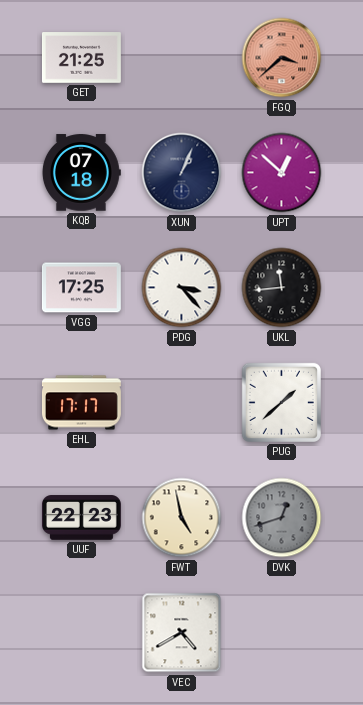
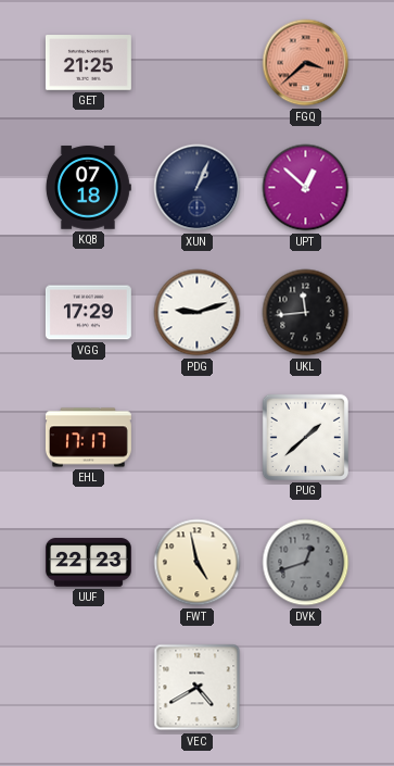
VGG: 17:25 -> 17:29
PDG: 3:23 -> 9:12
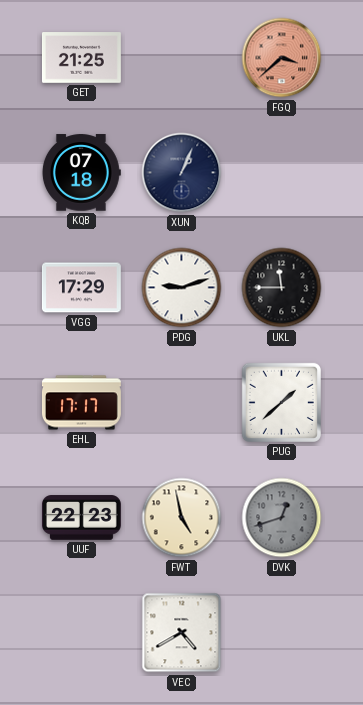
UPT: 12:52 -> none
UKL: 11:44 -> 11:45
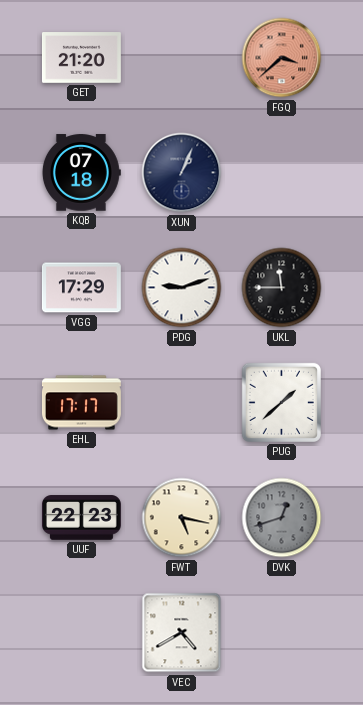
GET: 21:25 -> 21:20
FWT: 4:58 -> 5:17
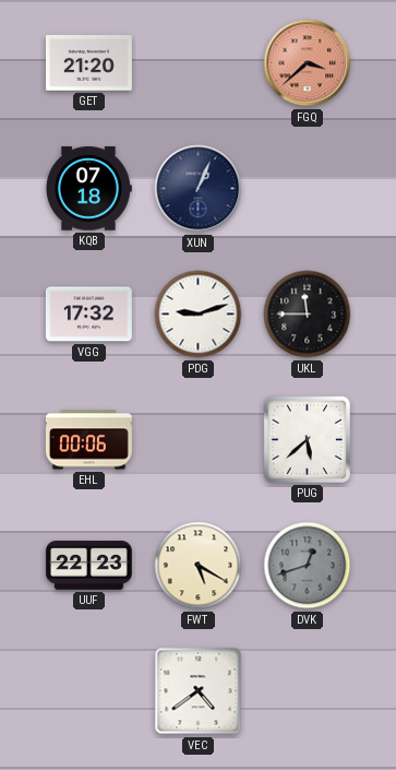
VGG: 17:29 -> 17:32
EHL: 17:17 -> 00:06
PUG: 1:38 -> 5:38
FWT: 5:17 -> 5:20
VEC: 4:40 -> 4:39
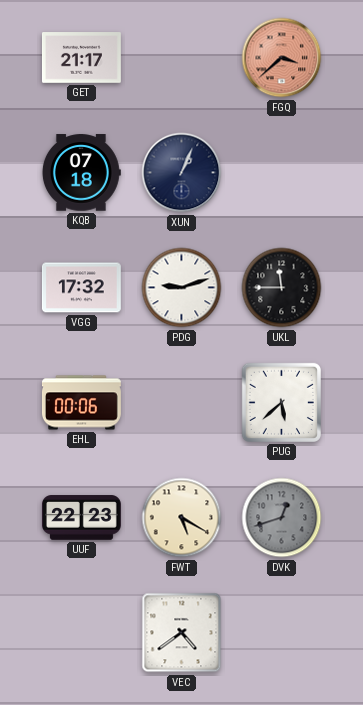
GET: 21:20 -> 21:17
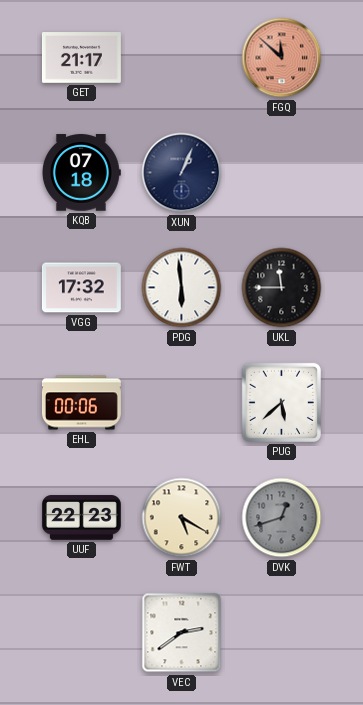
FGQ: 3:38 -> 11:52
PDG: 9:12 -> 5:59
VEC: 4:39 -> 2:39
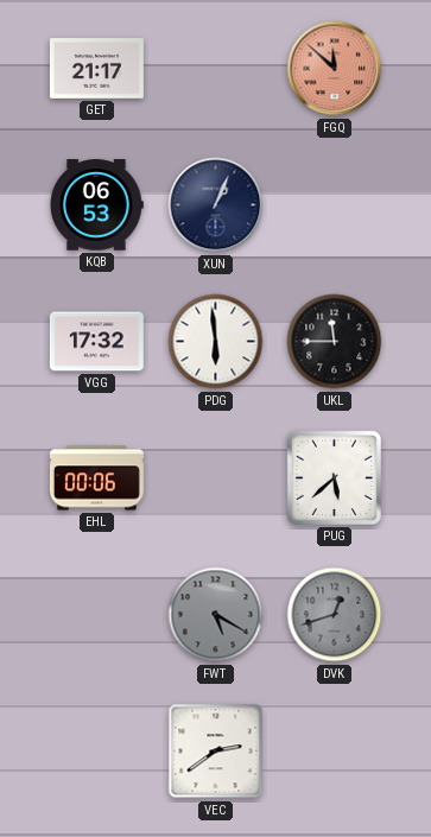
KQB: 07:18 -> 06:53
UUF: 22:23 -> none
FWT dial: cream -> grey
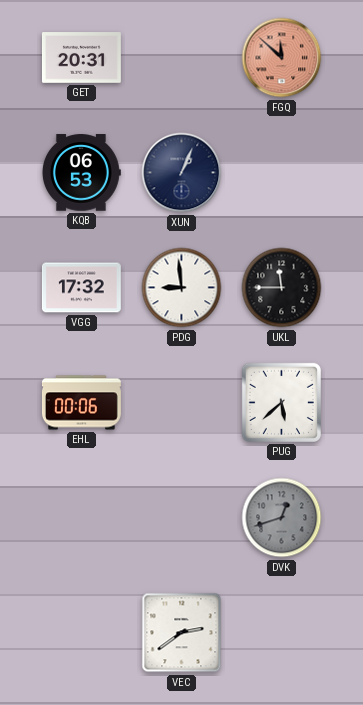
GET: 21:17 -> 20:31
PDG: 5:59 -> 8:59
FWT: 5:20 -> none
